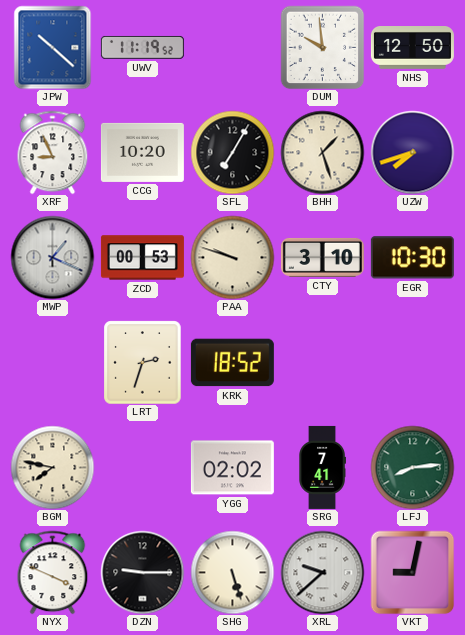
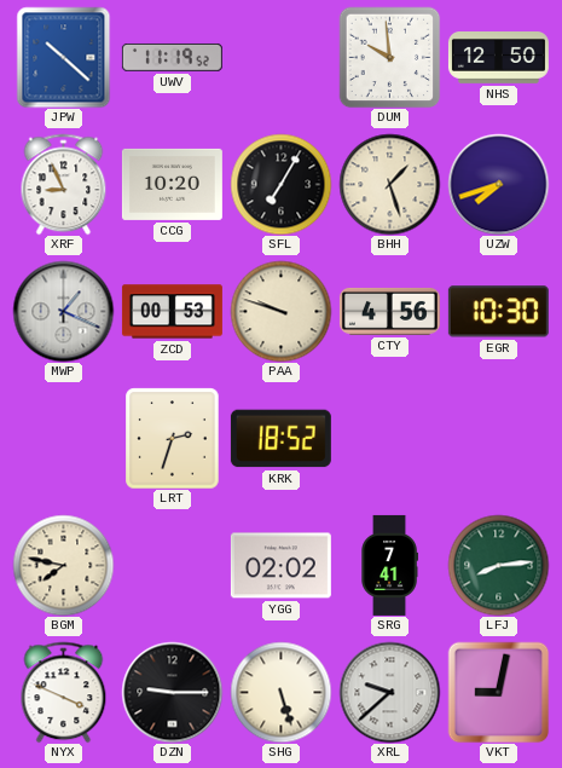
CTY: 3:10 -> 4:56
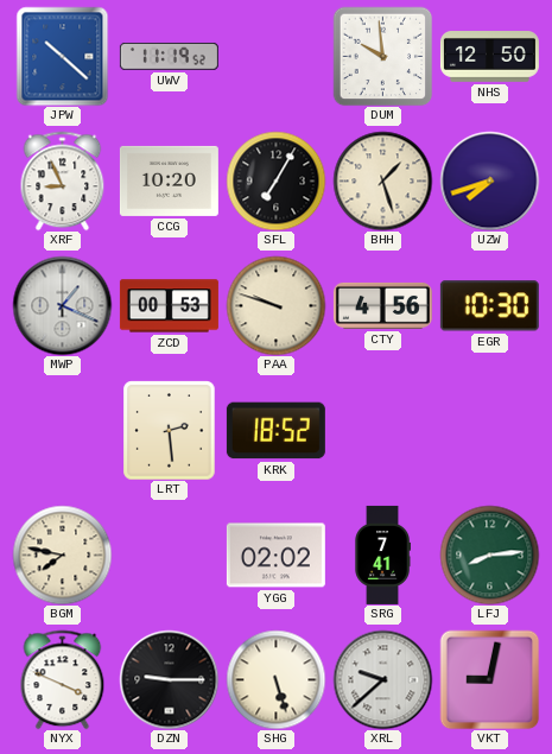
LRT: 2:33 -> 2:29
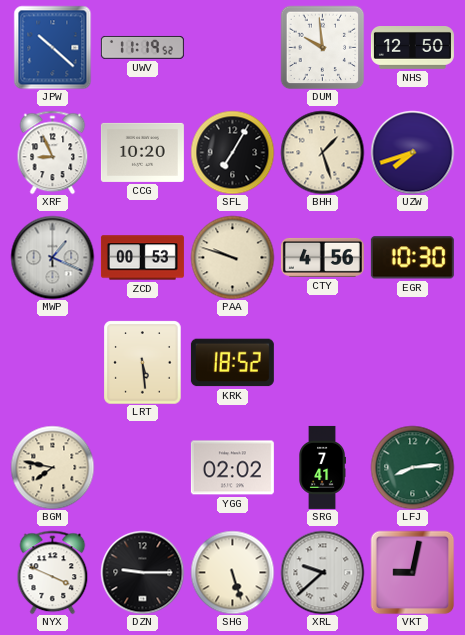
LRT: 2:29 -> 5:29
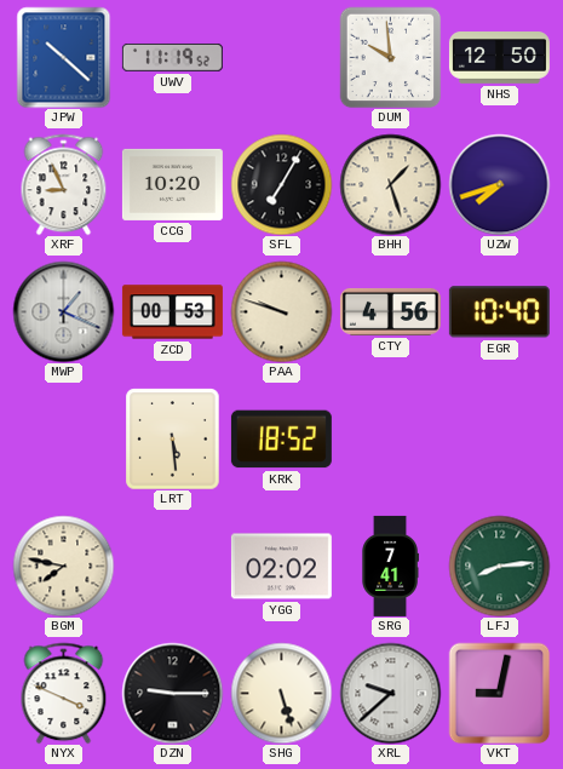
EGR: 10:30 -> 10:40
